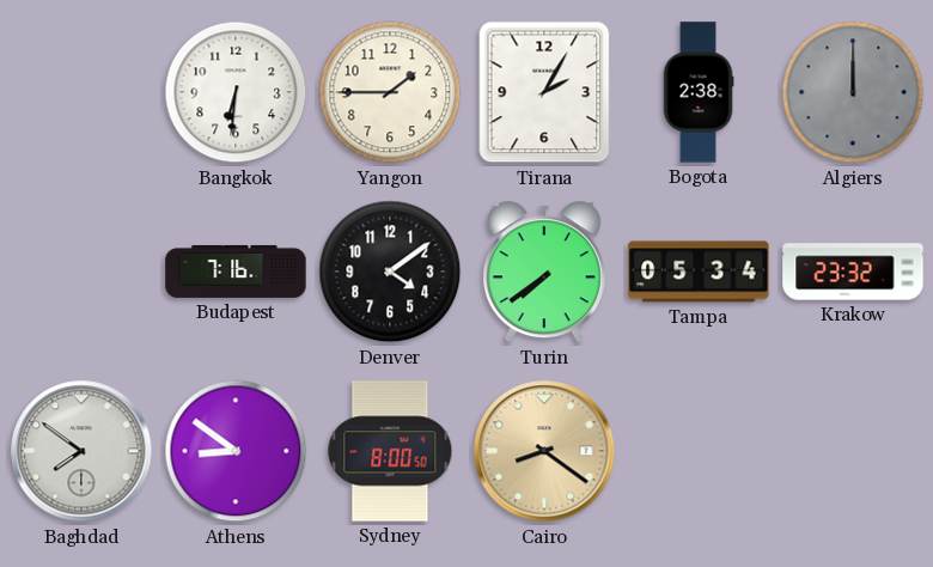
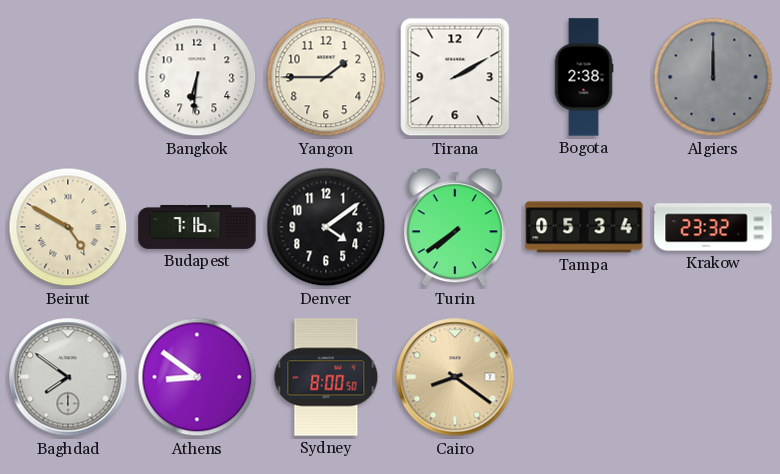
Tirana: 2:05 -> 2:10
Beirut: none -> 4:50
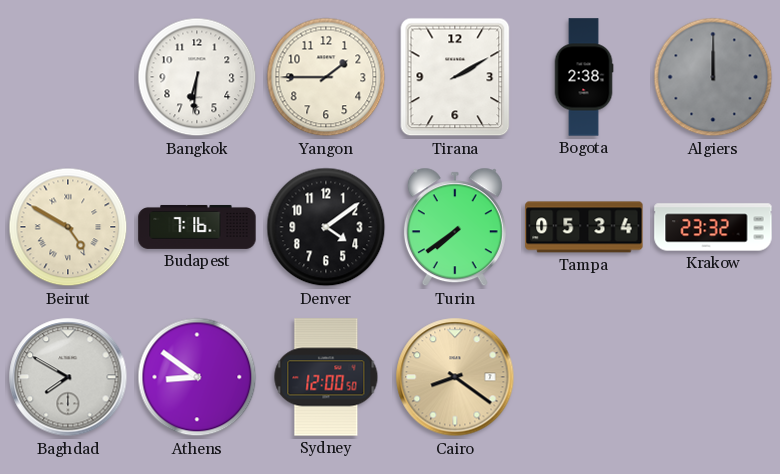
Baghdad: 7:51 -> 7:50
Sydney: 8:00 -> 12:00
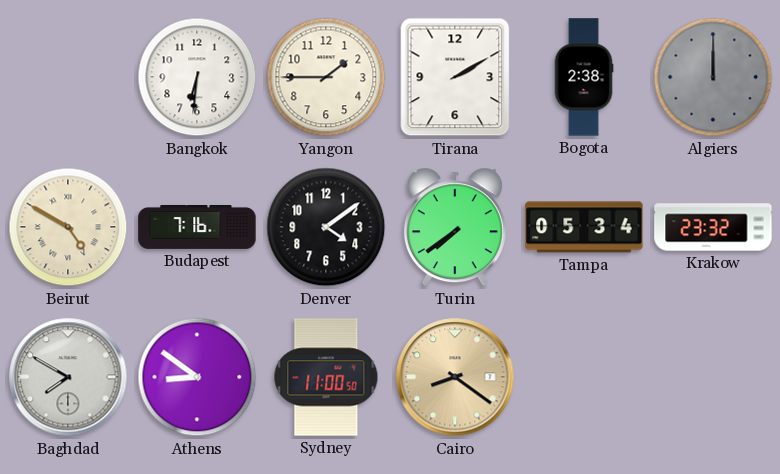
Sydney: 12:00 -> 11:00
